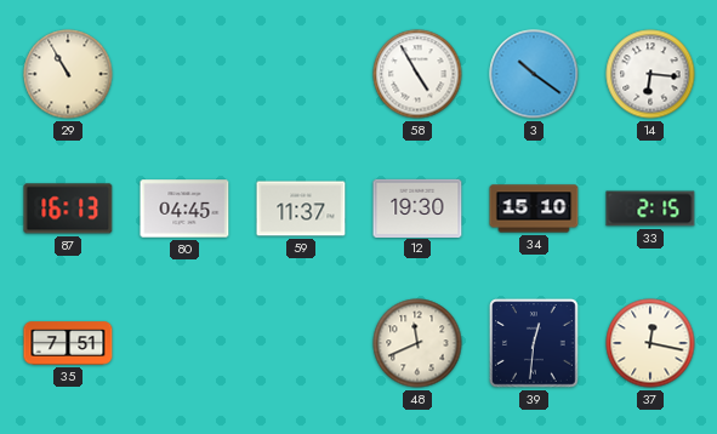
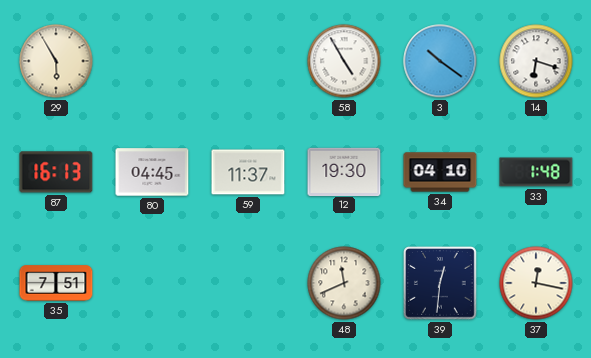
29: 10:55 -> 5:55
14: 6:16 -> 6:18
34: 15:10 -> 04:10
33: 2:15 -> 1:48
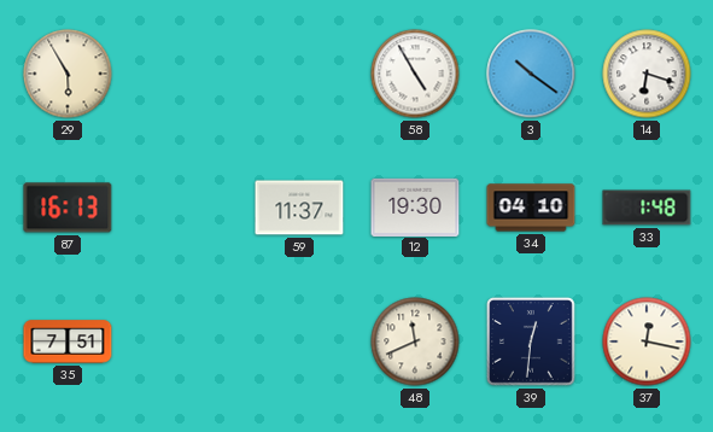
80: 04:45 -> none
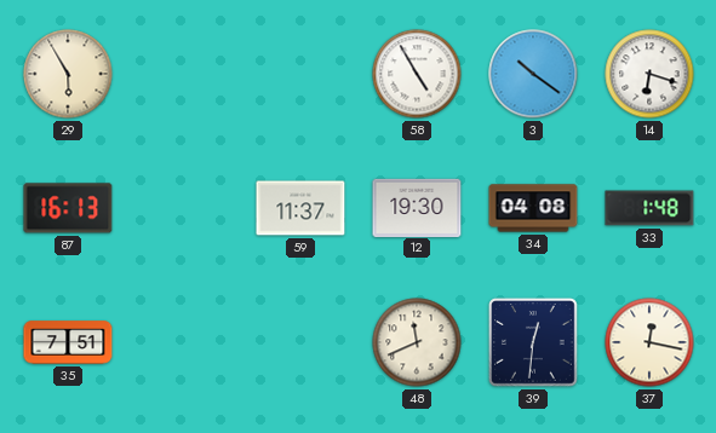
34: 04:10 -> 04:08
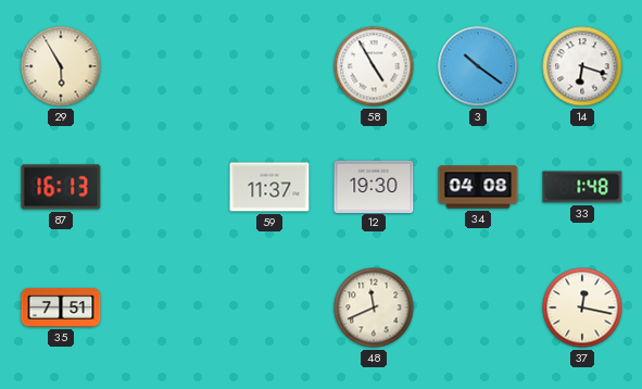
39: 12:31 -> none
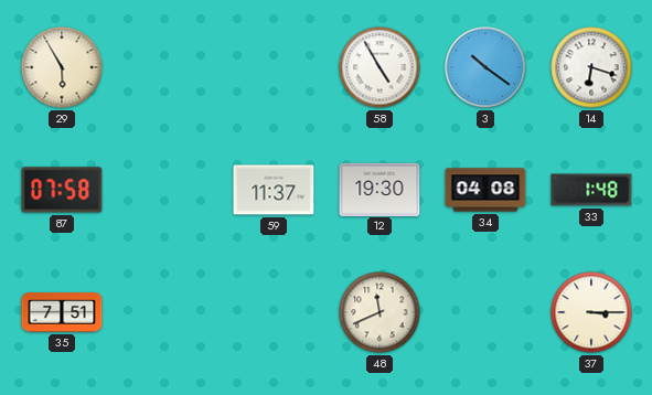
87: 16:13 -> 07:58
37: 12:17 -> 3:15
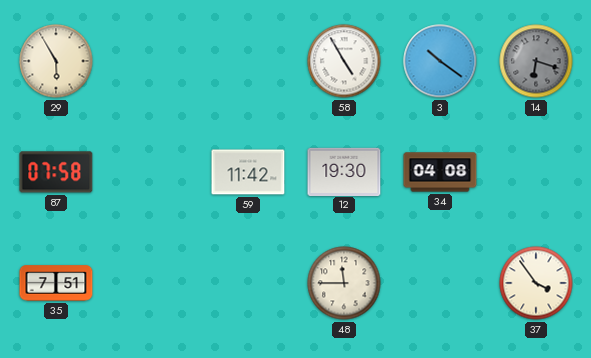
14 dial: white -> grey
59: 11:37 -> 11:42
33: 1:48 -> none
48: 11:41 -> 11:45
37: 3:15 -> 3:54
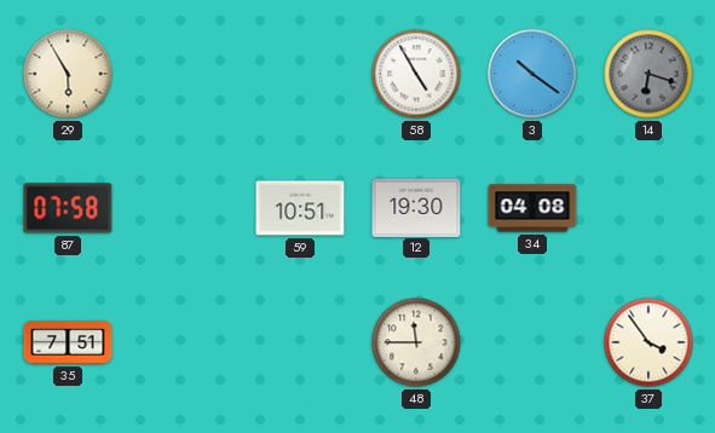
59: 11:42 -> 10:51
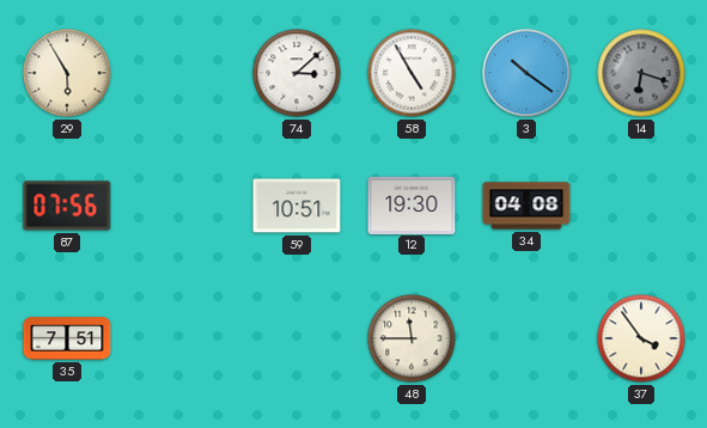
74: none -> 3:08
87: 07:58 -> 07:56
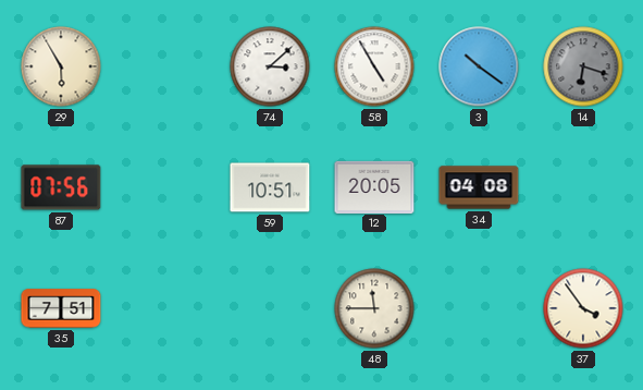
12: 19:30 -> 20:05
